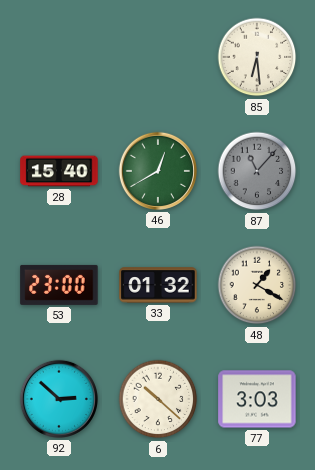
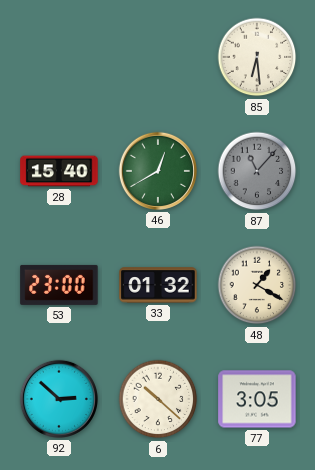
77: 3:03 -> 3:05
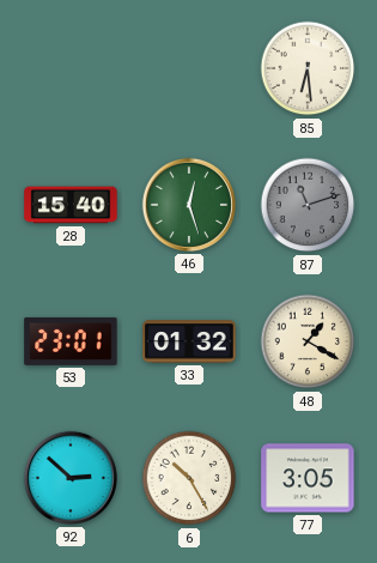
46: 12:40 -> 12:27
87: 11:07 -> 11:12
53: 23:00 -> 23:01
6: 10:22 -> 10:25
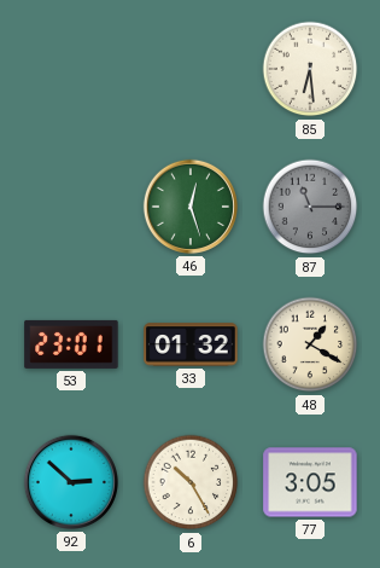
28: 15:40 -> none
87: 11:12 -> 11:15
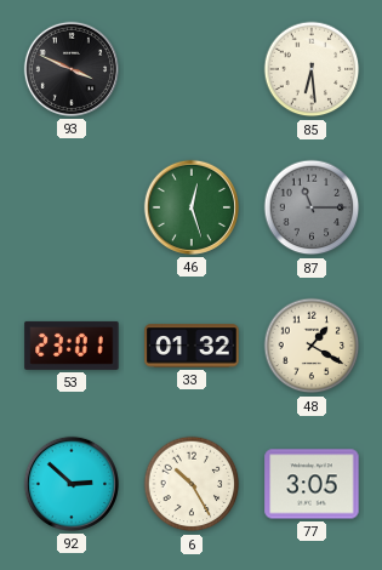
93: none -> 3:49
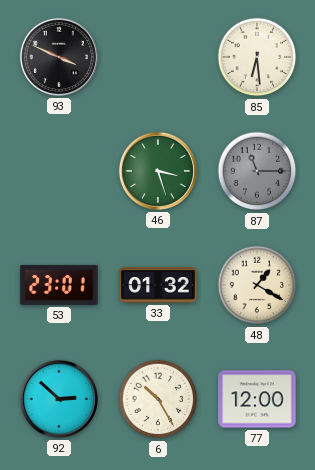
46: 12:27 -> 3:27
77: 3:05 -> 12:00
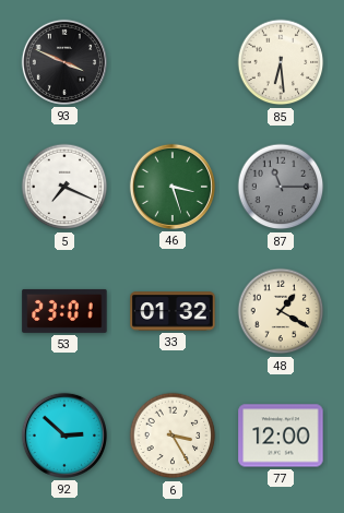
5: none -> 7:19
6: 10:25 -> 3:25
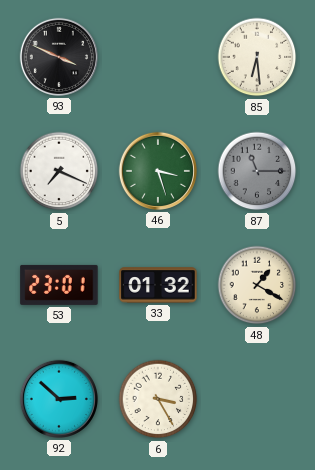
77: 12:00 -> none
